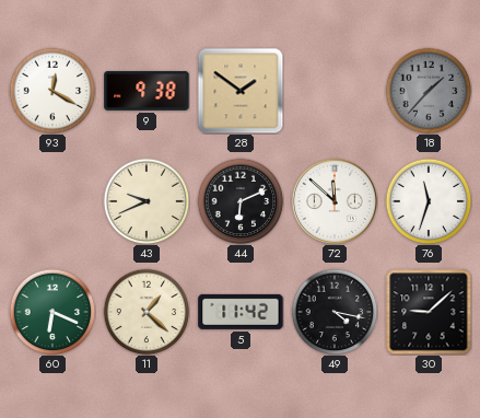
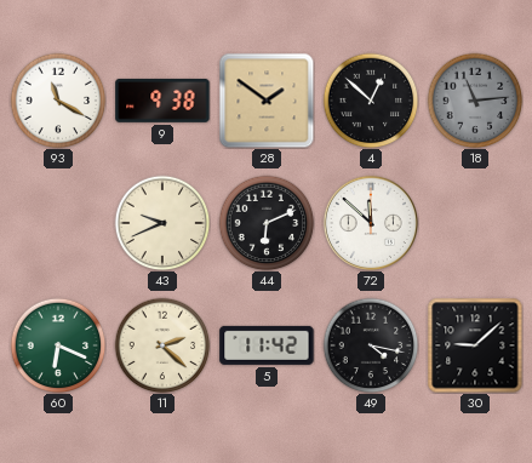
93: 12:20 -> 11:20
4: none -> 12:52
18: 1:37 -> 11:14
76: 11:33 -> none
11: 1:22 -> 2:22
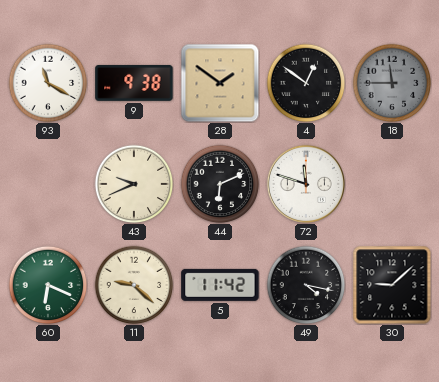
4: 12:52 -> 12:51
18: 11:14 -> 11:45
72: 11:52 -> 11:48
11: 2:22 -> 9:22
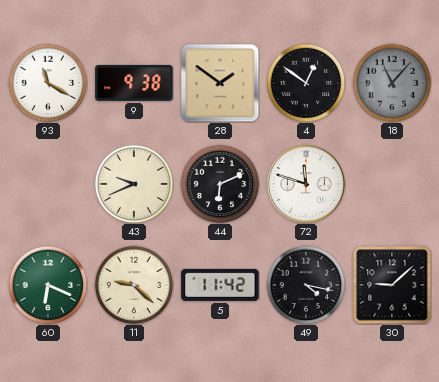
18: 11:45 -> 11:07
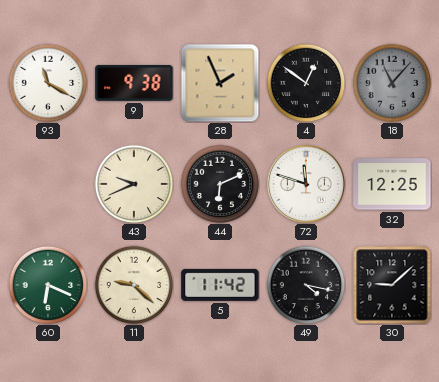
28: 1:51 -> 1:56
32: none -> 12:25
